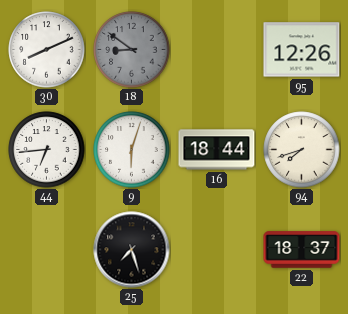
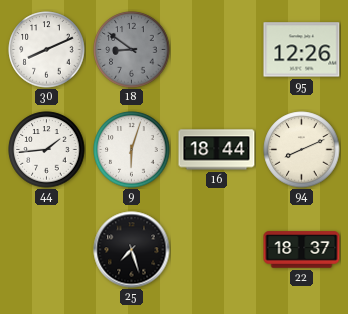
44: 6:44 -> 1:44
94: 7:42 -> 8:11
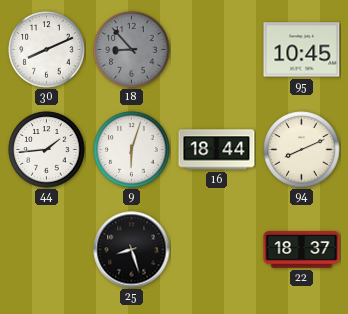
18: 8:51 -> 8:53
95: 12:26 -> 10:45
25: 7:27 -> 8:27
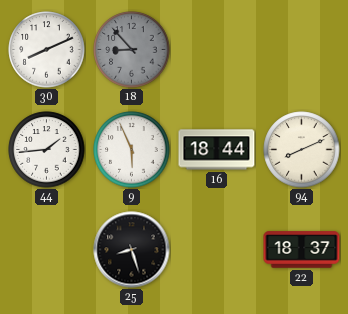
95: 10:45 -> none
9: 6:03 -> 5:56
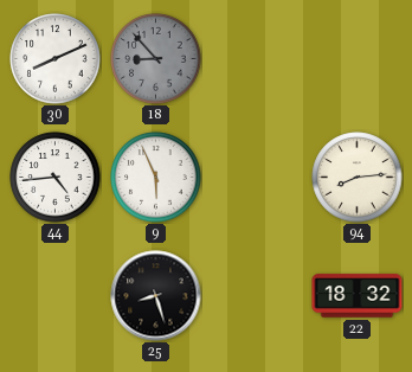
44: 1:44 -> 4:44
16: 18:44 -> none
94: 8:11 -> 8:14
22: 18:37 -> 18:32
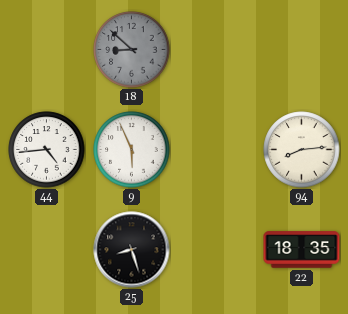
30: 8:11 -> none
18: 8:53 -> 8:52
22: 18:32 -> 18:35
